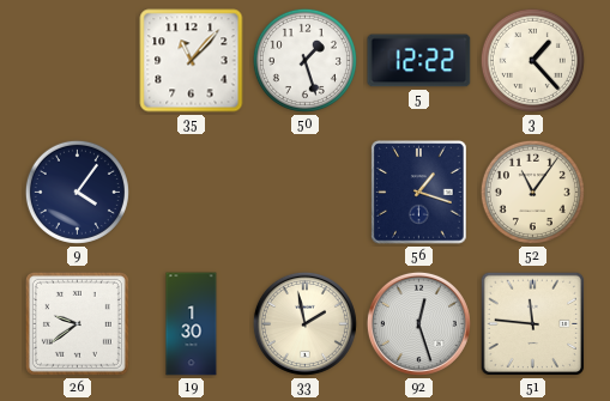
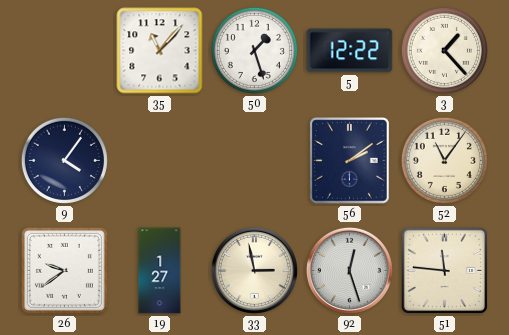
56: 1:18 -> 2:09
19: 1:30 -> 1:27
33: 1:58 -> 2:58
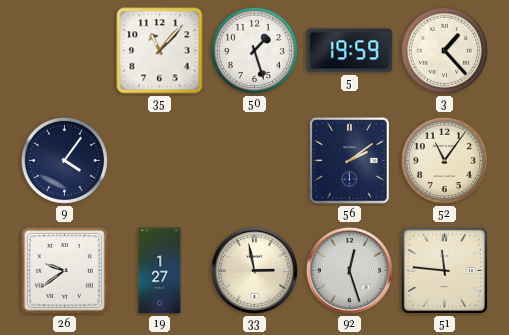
5: 12:22 -> 19:59
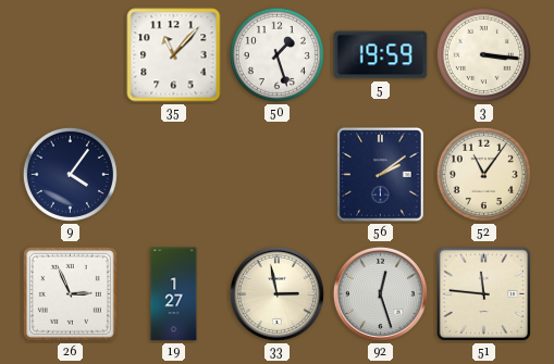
3: 1:23 -> 3:16
26: 9:39 -> 2:56
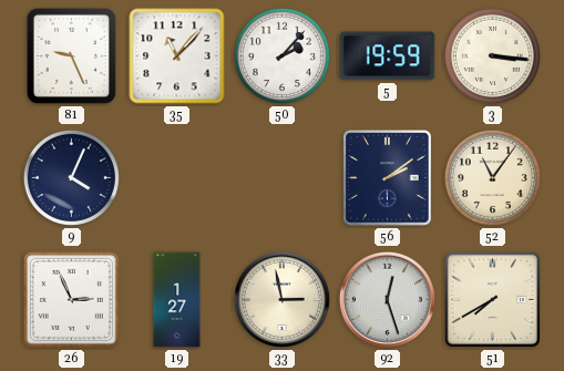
81: none -> 9:26
50: 1:27 -> 2:07
9: 4:06 -> 4:04
51: 11:46 -> 7:40
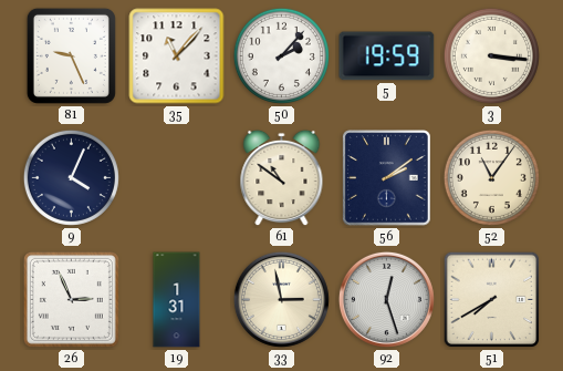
61: none -> 10:51
19: 1:27 -> 1:31
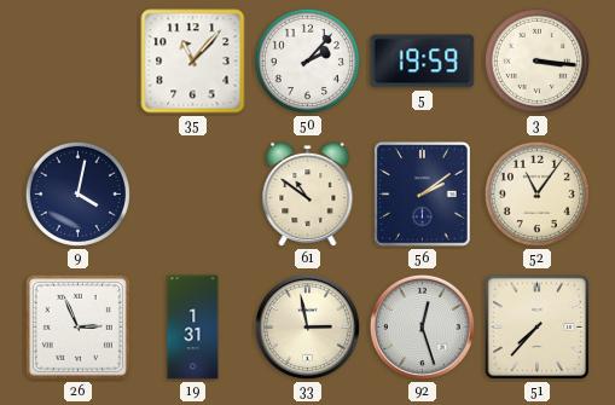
81: 9:26 -> none
9: 4:04 -> 4:02
51: 7:40 -> 7:37
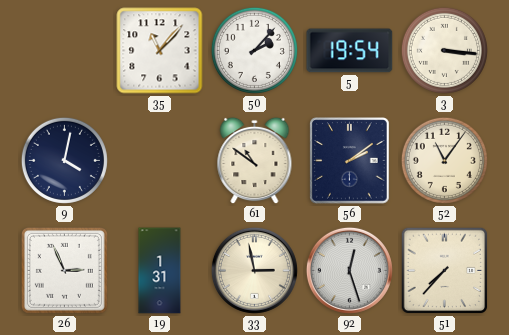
5: 19:59 -> 19:54
